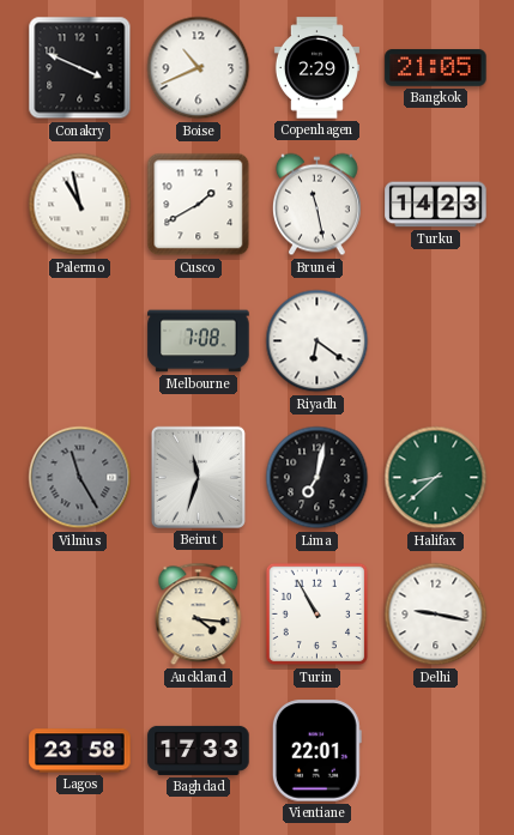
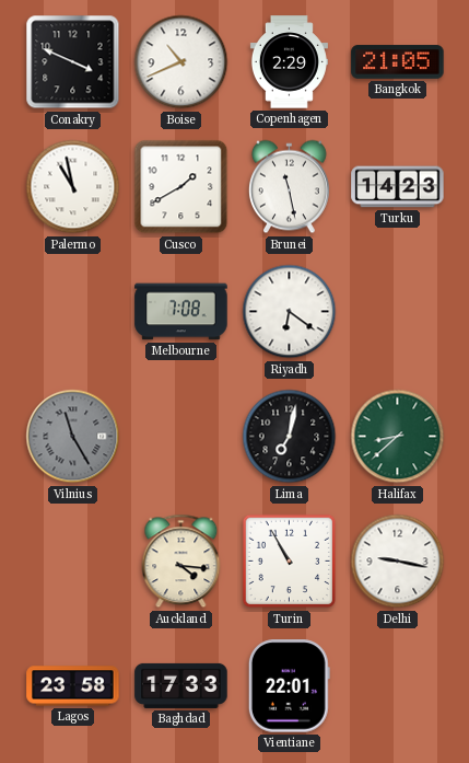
Beirut: 11:33 -> none
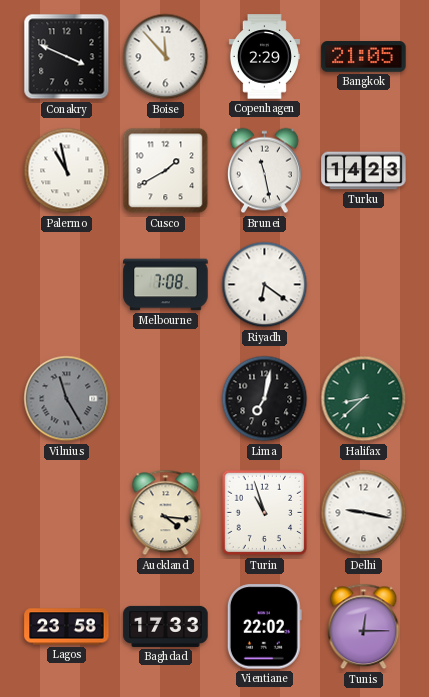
Boise: 10:41 -> 11:53
Turin: 10:55 -> 10:57
Vientiane: 22:01 -> 22:02
Tunis: none -> 12:15
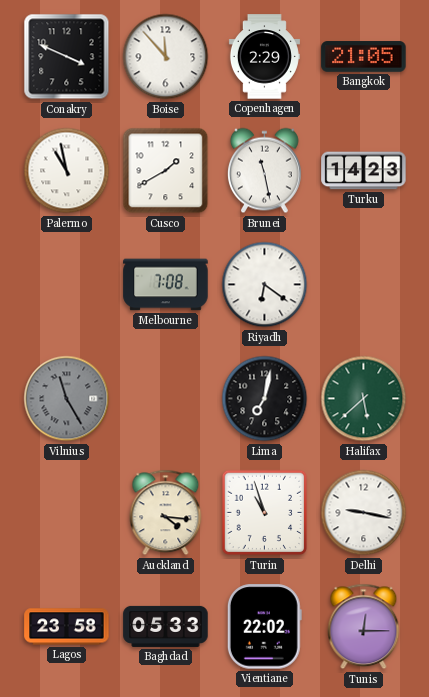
Halifax: 8:38 -> 5:38
Baghdad: 17:33 -> 05:33
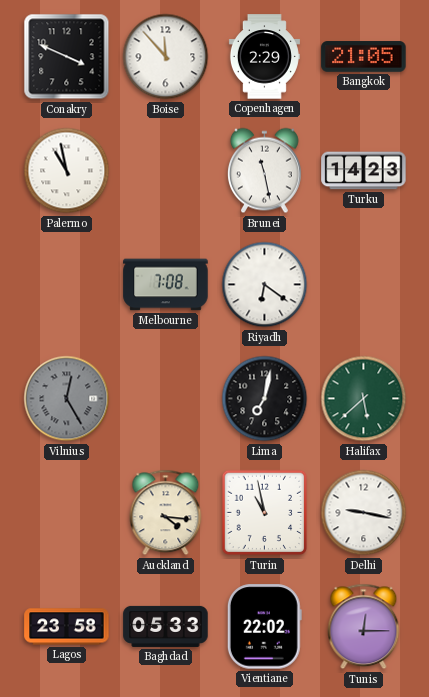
Cusco: 1:40 -> none
Vilnius: 11:25 -> 12:25
Turin: 10:57 -> 10:58
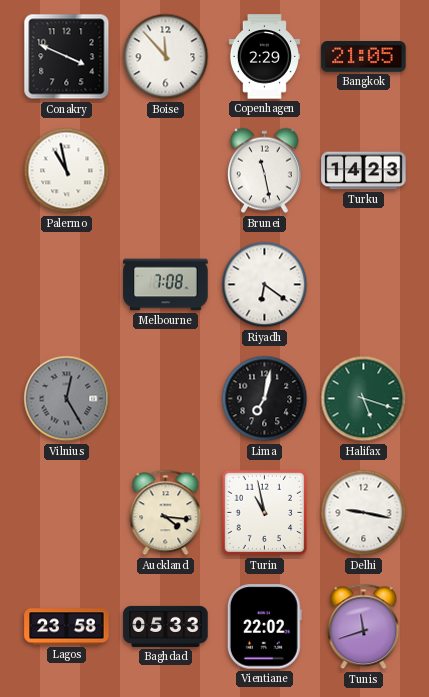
Halifax: 5:38 -> 5:18
Tunis: 12:15 -> 11:42
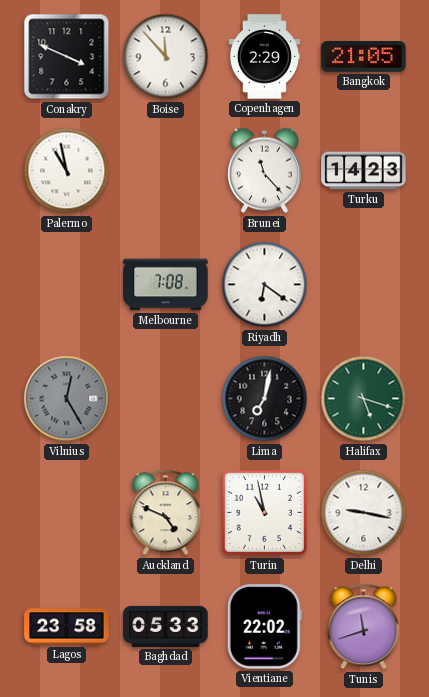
Brunei: 11:28 -> 11:23
Auckland: 4:16 -> 4:49
